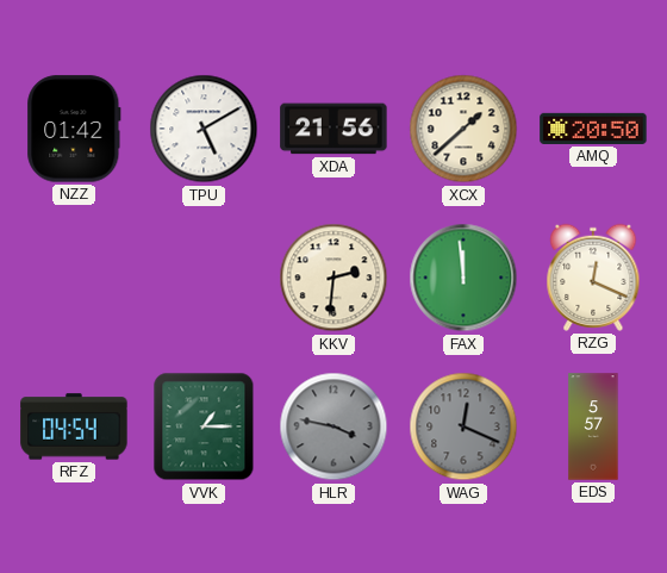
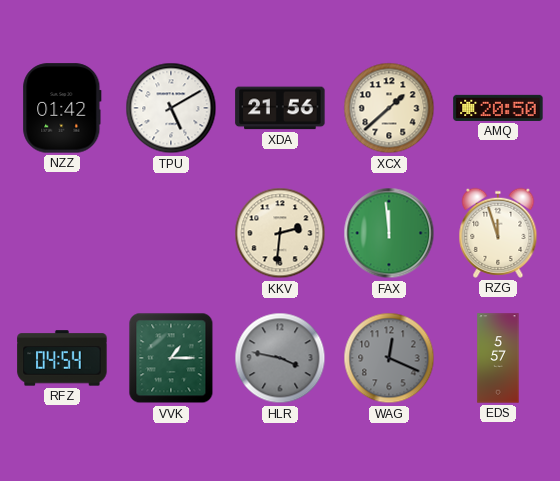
RZG: 12:19 -> 11:57
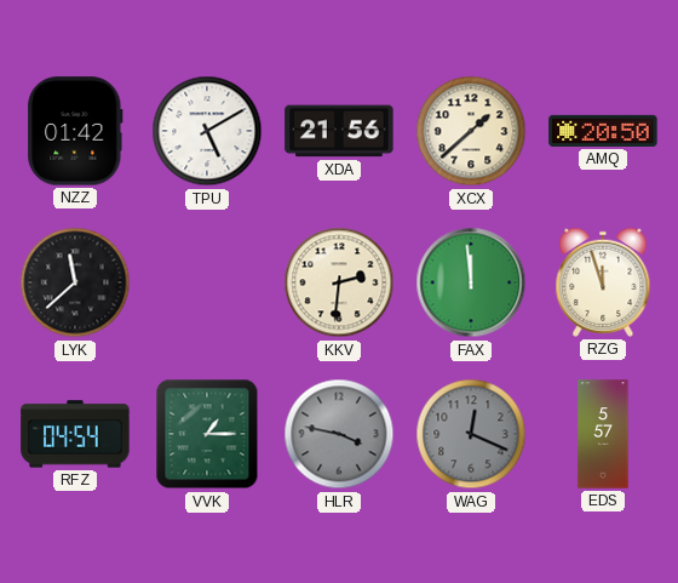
LYK: none -> 11:38
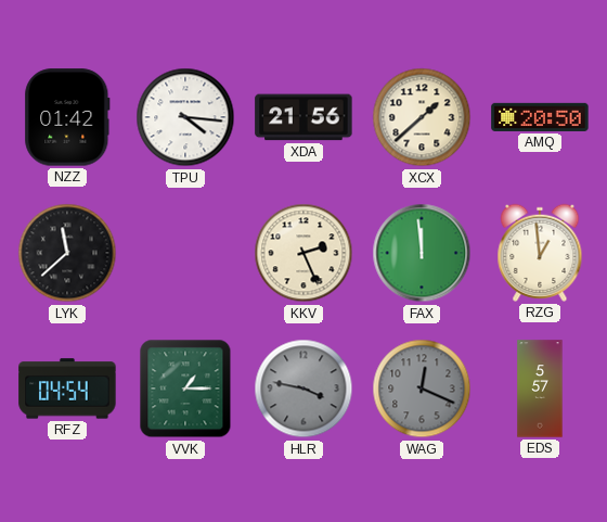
TPU: 5:10 -> 4:16
KKV: 2:31 -> 2:26
RZG: 11:57 -> 12:59
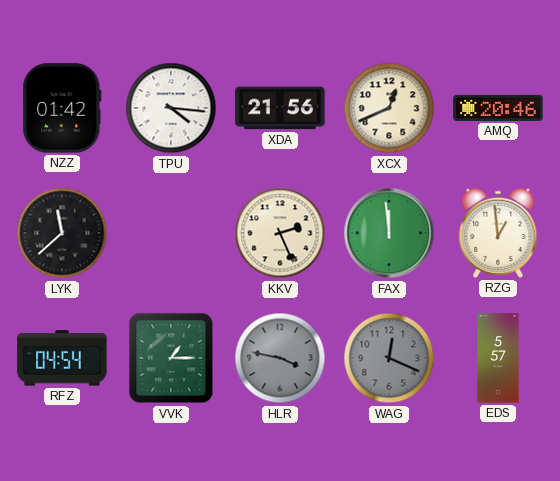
XCX: 1:38 -> 12:41
AMQ: 20:50 -> 20:46
